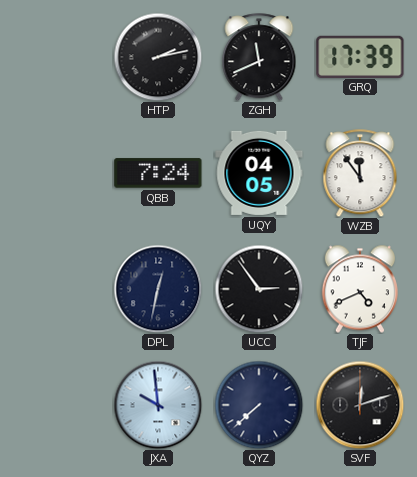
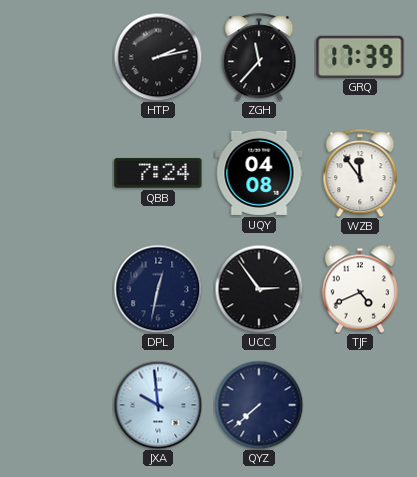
ZGH: 11:41 -> 11:37
UQY: 04:05 -> 04:08
SVF: 12:12 -> none
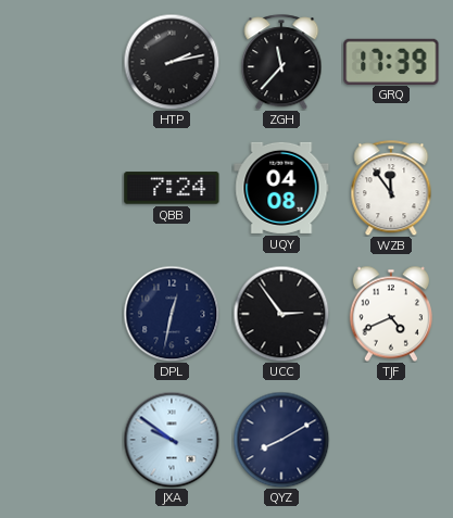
JXA: 9:59 -> 9:51
QYZ: 7:38 -> 8:10
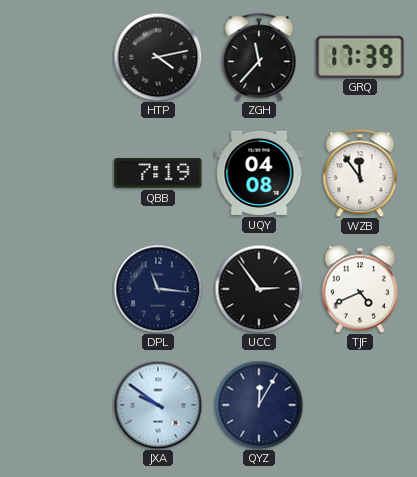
HTP: 2:13 -> 4:13
QBB: 7:24 -> 7:19
DPL: 12:32 -> 11:16
QYZ: 8:10 -> 12:05
